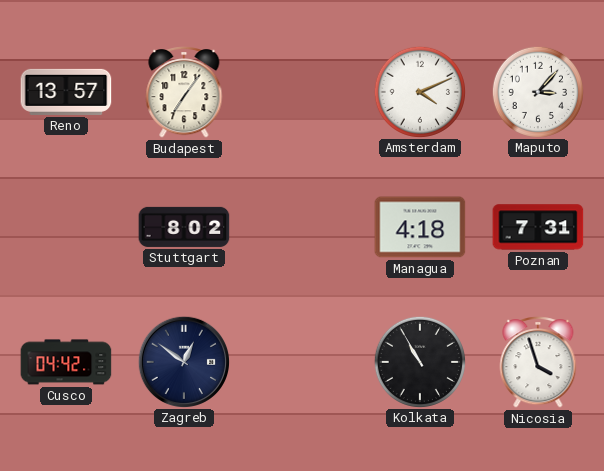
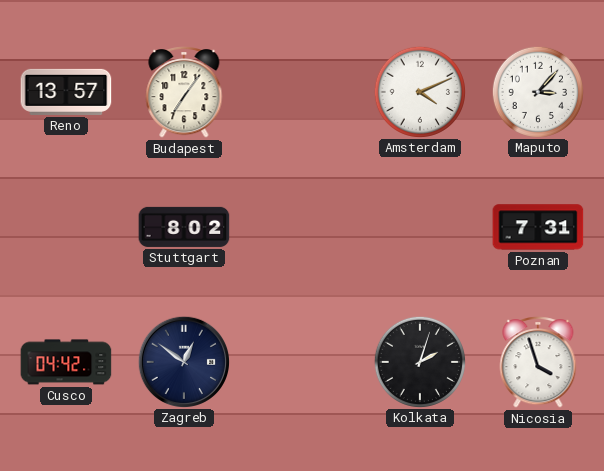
Managua: 4:18 -> none
Kolkata: 10:55 -> 2:03
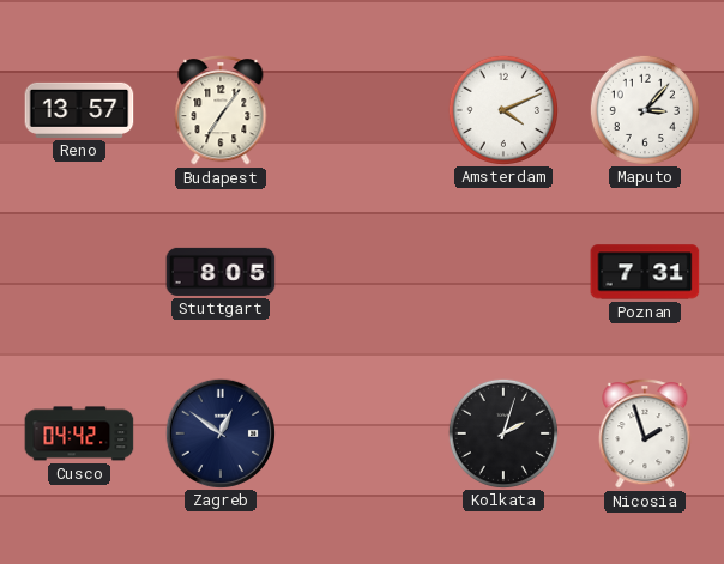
Stuttgart: 8:02 -> 8:05
Nicosia: 3:57 -> 1:57
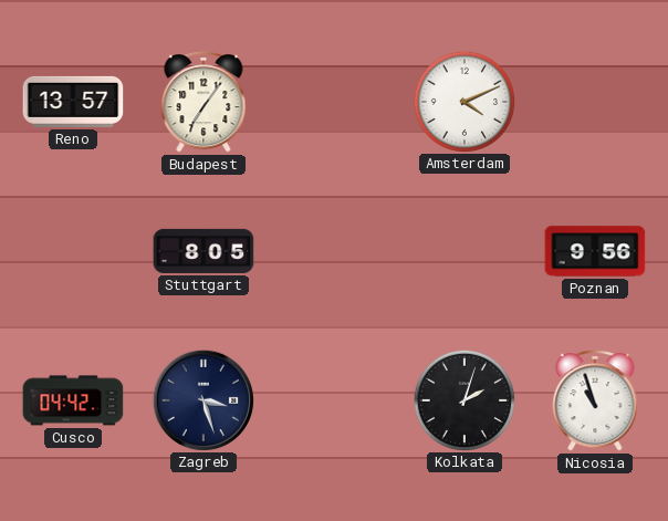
Maputo: 3:07 -> none
Poznan: 7:31 -> 9:56
Zagreb: 12:51 -> 3:27
Nicosia: 1:57 -> 10:57
